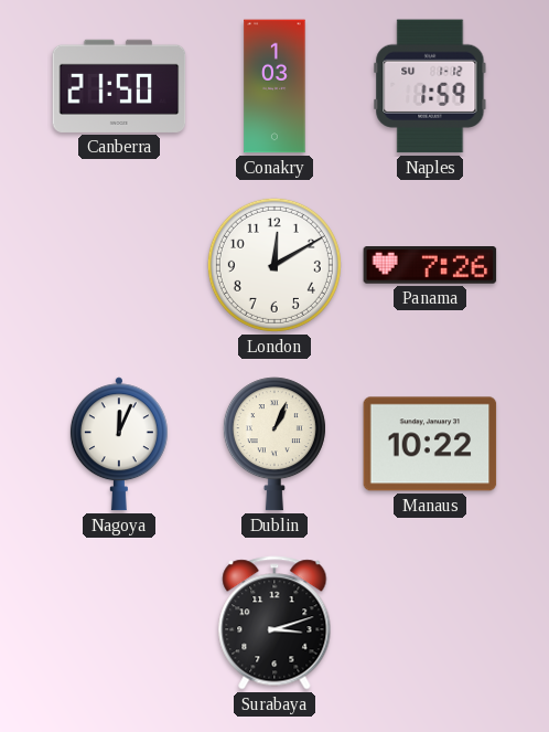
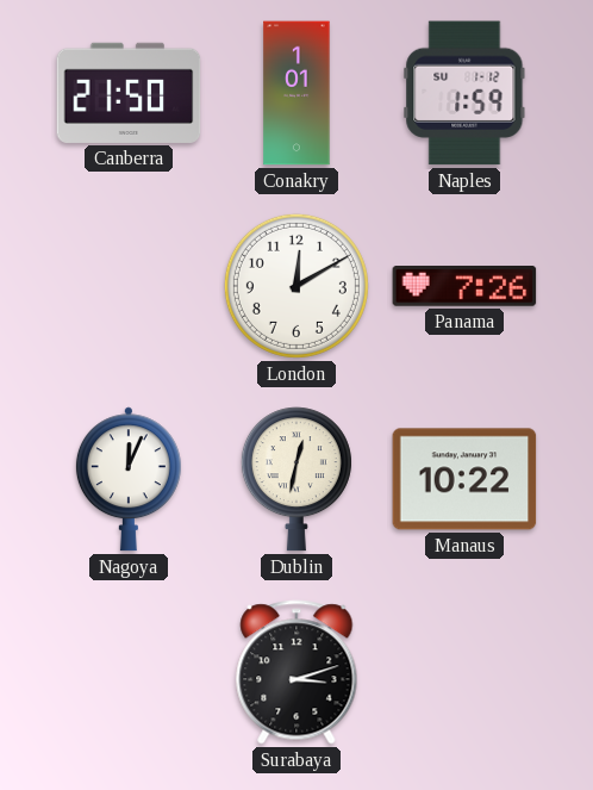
Conakry: 1:03 -> 1:01
Dublin: 1:04 -> 12:32
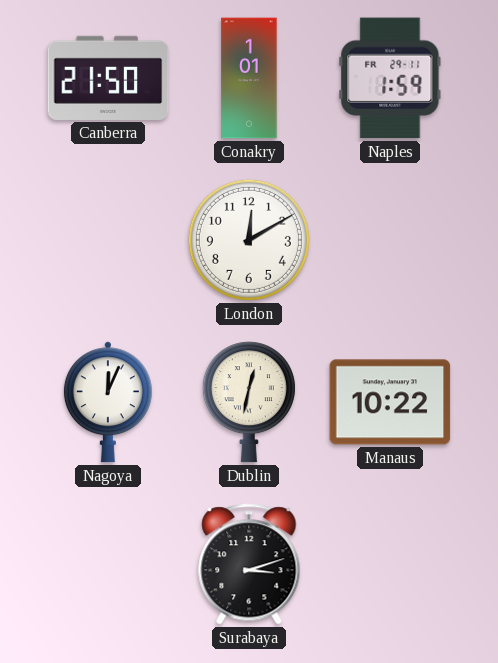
Naples date: SU 1-12 -> FR 29-11
Panama: 7:26 -> none
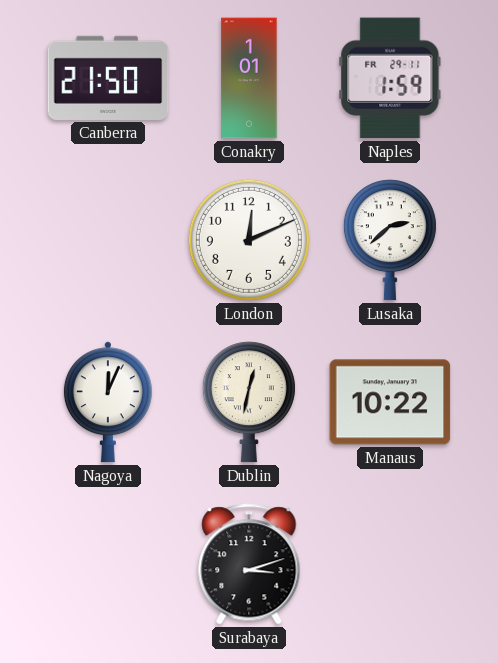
London: 12:10 -> 12:11
Lusaka: none -> 2:38
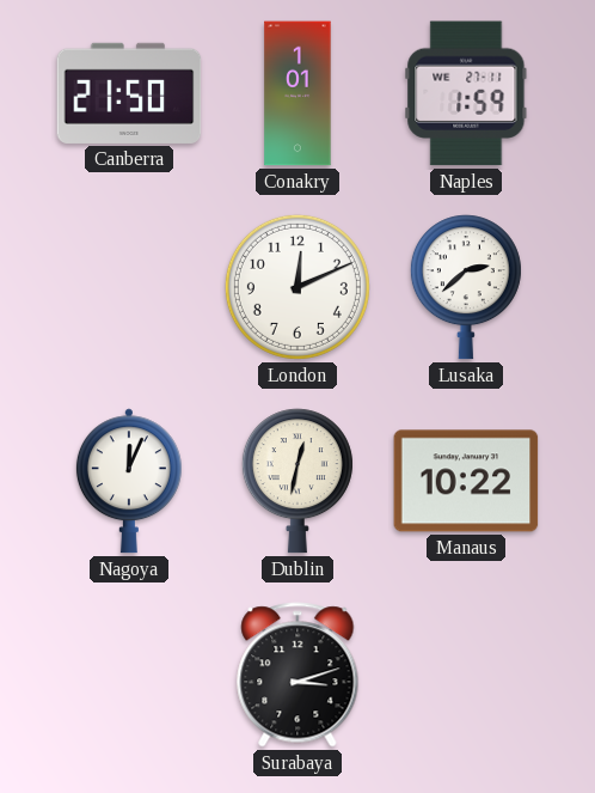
Naples date: FR 29-11 -> WE 27-11
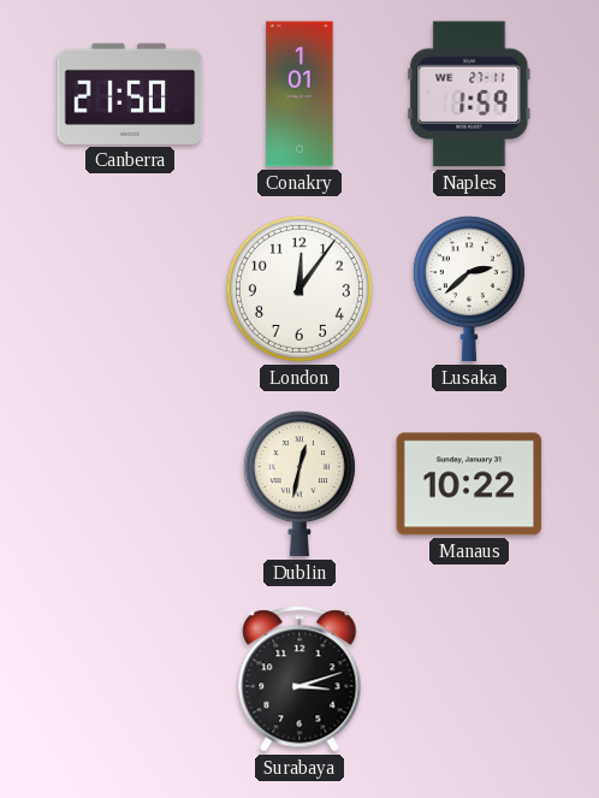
London: 12:11 -> 12:06
Nagoya: 12:04 -> none
